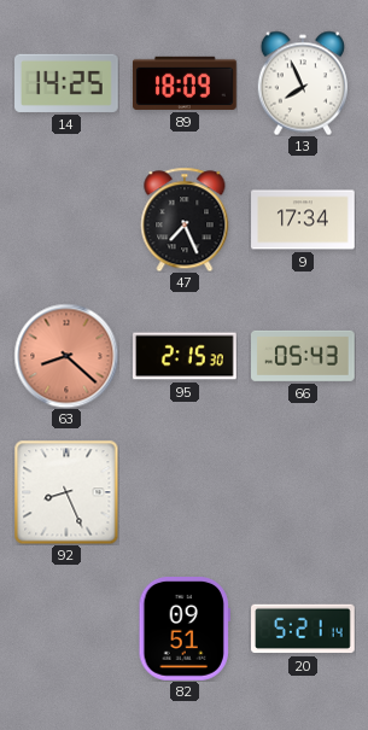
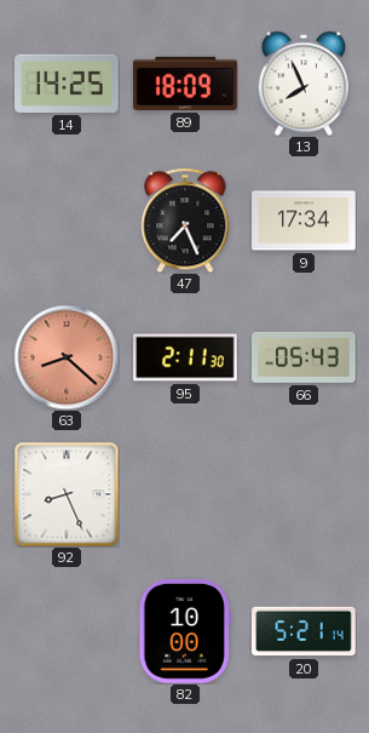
95: 2:15 -> 2:11
82: 09:51 -> 10:00
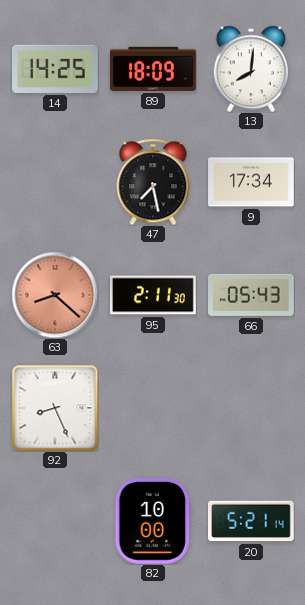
13: 7:56 -> 8:01
47: 7:26 -> 7:28
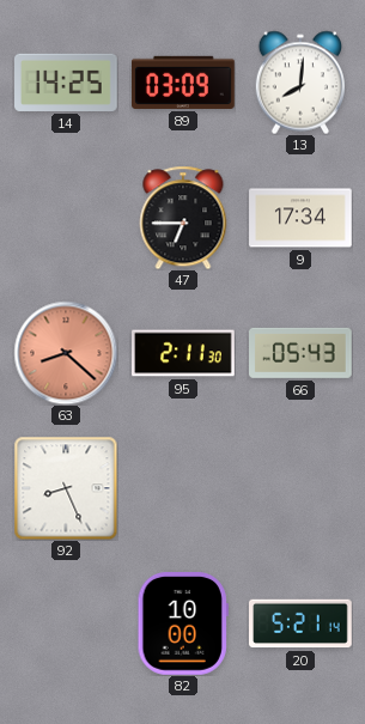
89: 18:09 -> 03:09
47: 7:28 -> 6:45
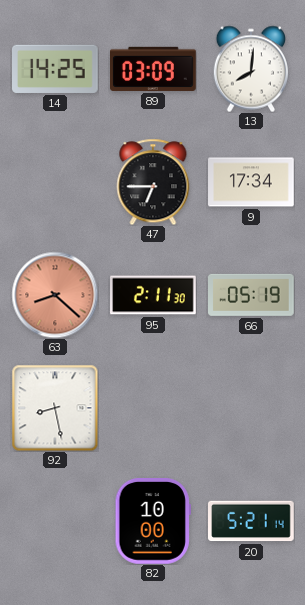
66: 05:43 -> 05:19
92: 8:26 -> 8:28
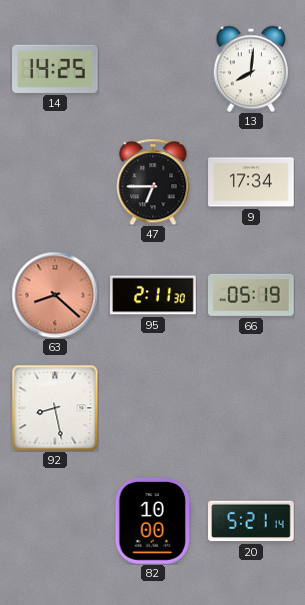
89: 03:09 -> none
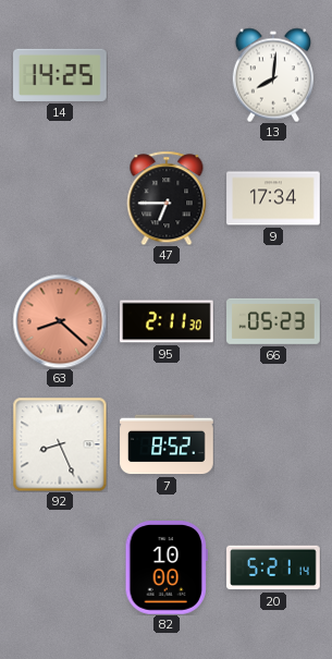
66: 05:19 -> 05:23
92: 8:28 -> 8:26
7: none -> 8:52
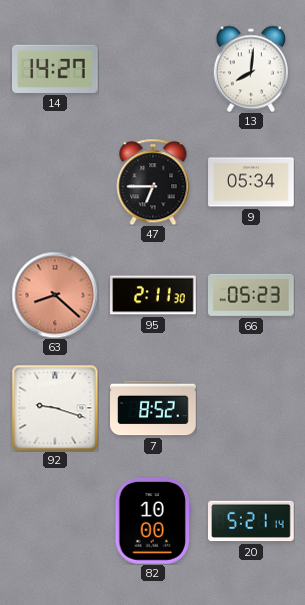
14: 14:25 -> 14:27
9: 17:34 -> 05:34
92: 8:26 -> 9:18
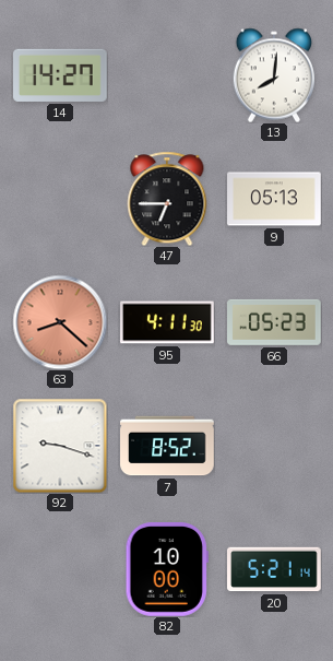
9: 05:34 -> 05:13
95: 2:11 -> 4:11
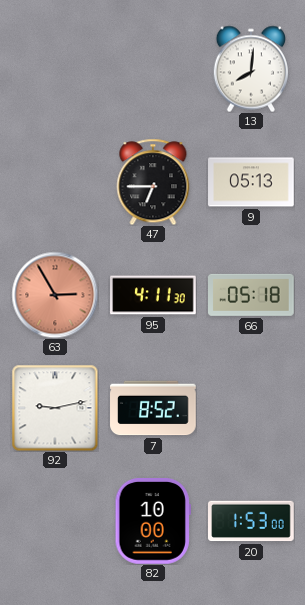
14: 14:27 -> none
63: 8:22 -> 2:55
66: 05:23 -> 05:18
92: 9:18 -> 9:13
20: 5:21 -> 1:53
